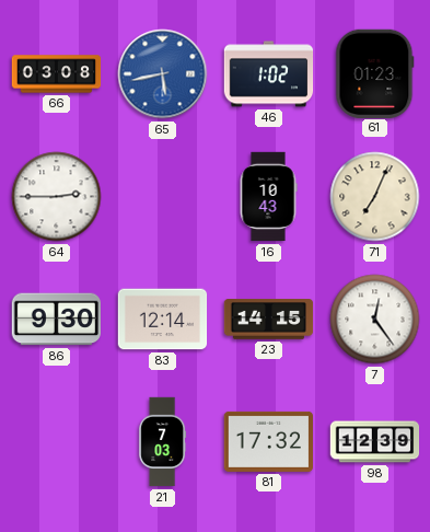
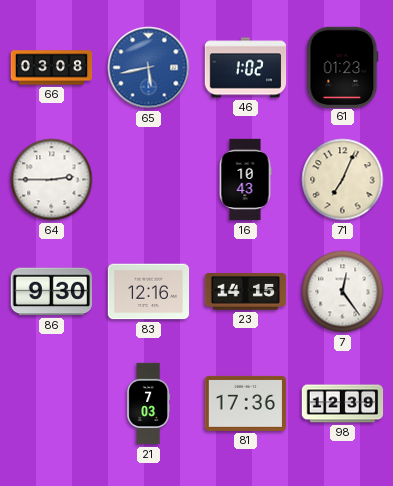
83: 12:14 -> 12:16
81: 17:32 -> 17:36
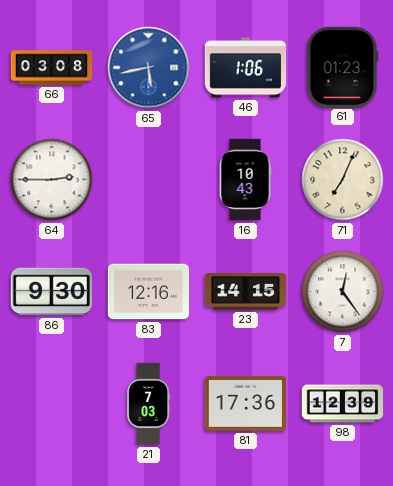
46: 1:02 -> 1:06
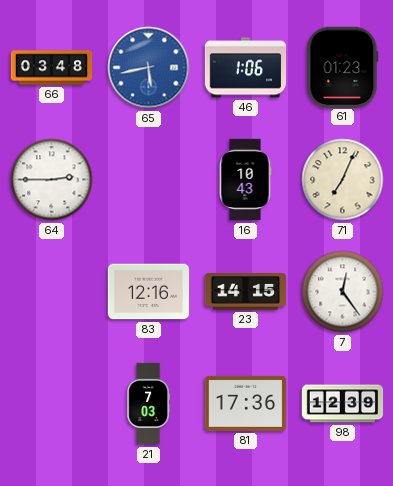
66: 03:08 -> 03:48
86: 9:30 -> none
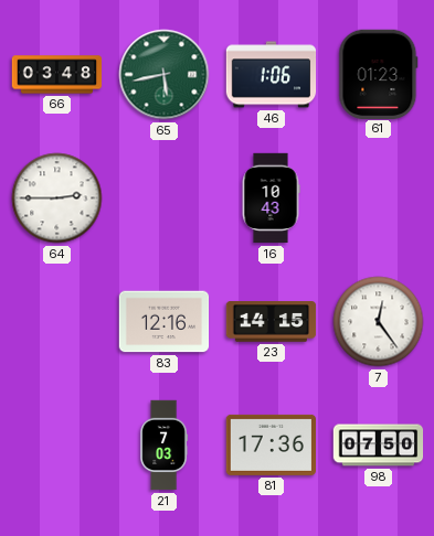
65 dial: blue -> green
71: 7:04 -> none
98: 12:39 -> 07:50
